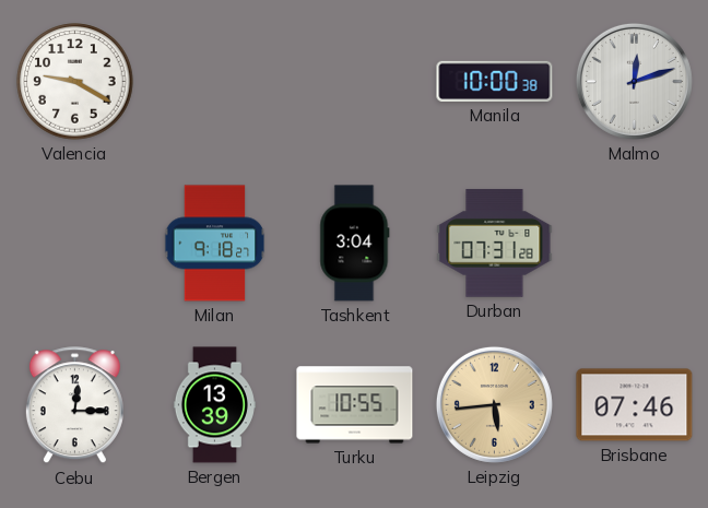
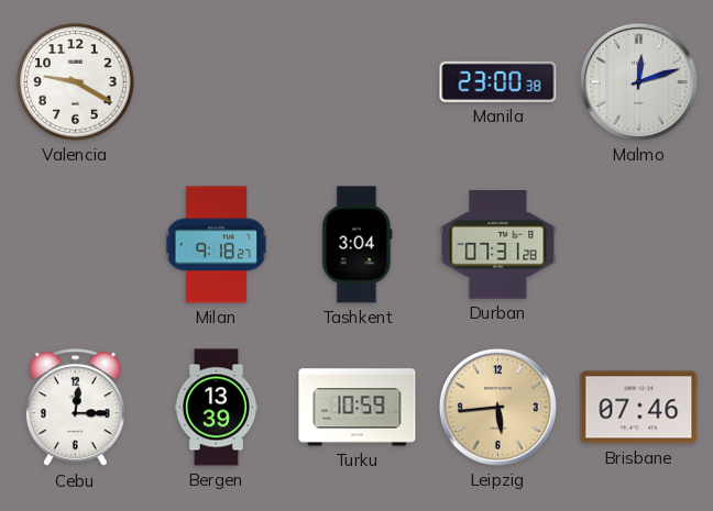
Manila: 10:00 -> 23:00
Turku: 10:55 -> 10:59
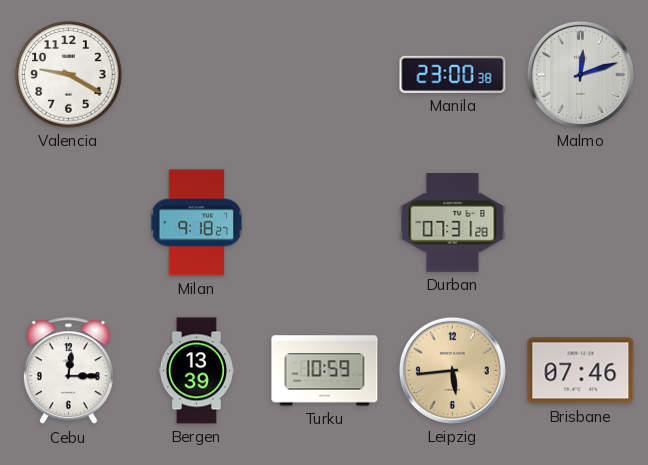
Tashkent: 3:04 -> none
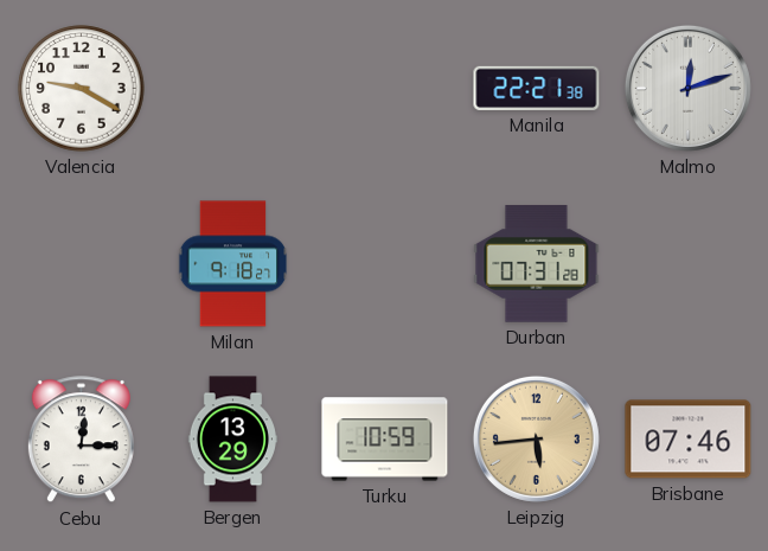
Manila: 23:00 -> 22:21
Bergen: 13:39 -> 13:29
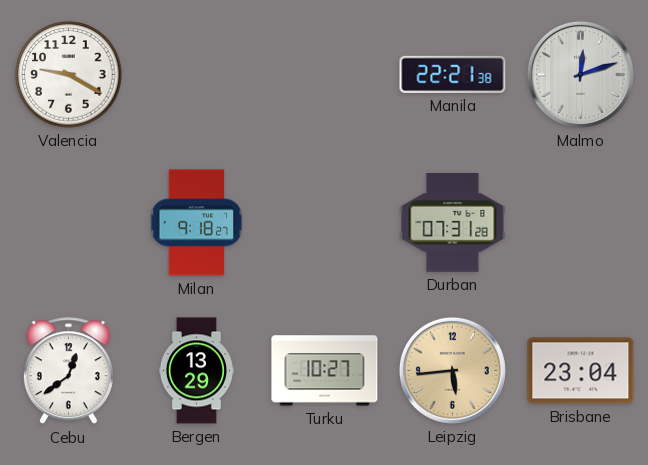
Cebu: 12:15 -> 12:39
Turku: 10:59 -> 10:27
Brisbane: 07:46 -> 23:04
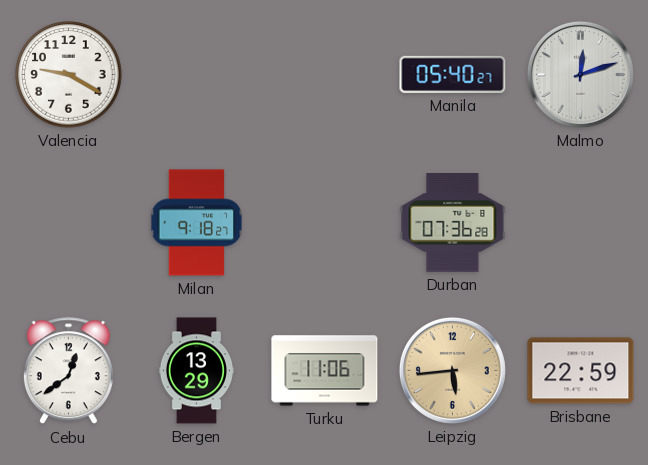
Manila: 22:21 -> 05:40
Durban: 07:31 -> 07:36
Turku: 10:27 -> 11:06
Brisbane: 23:04 -> 22:59
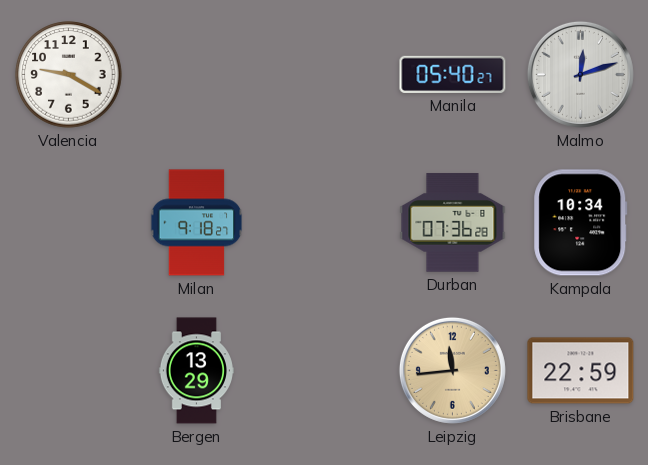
Kampala: none -> 10:34
Cebu: 12:39 -> none
Turku: 11:06 -> none
Leipzig: 5:44 -> 11:44
